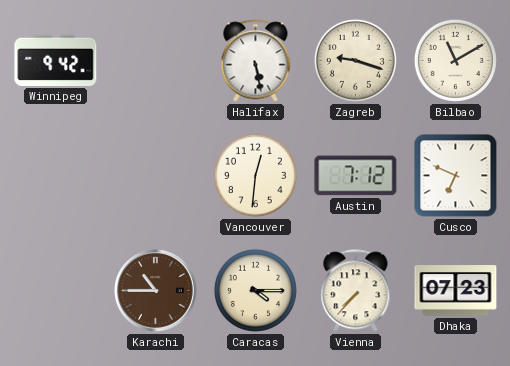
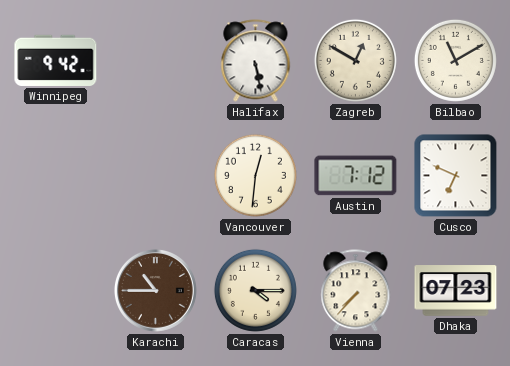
Zagreb: 9:18 -> 12:50
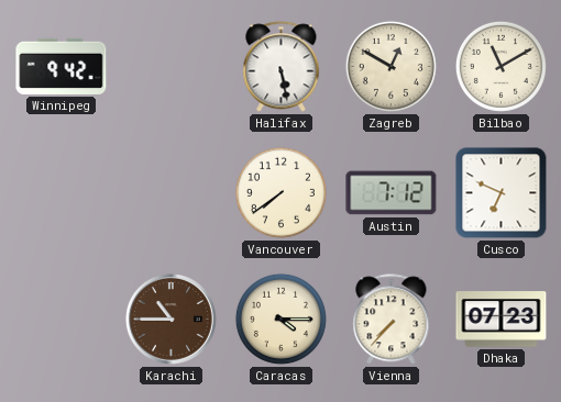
Vancouver: 12:31 -> 7:39
